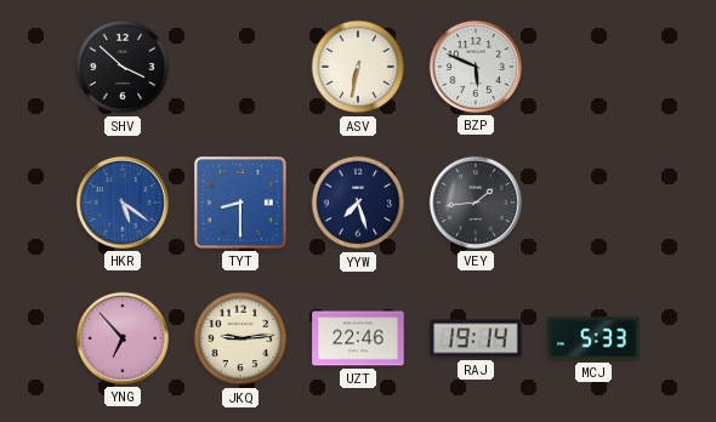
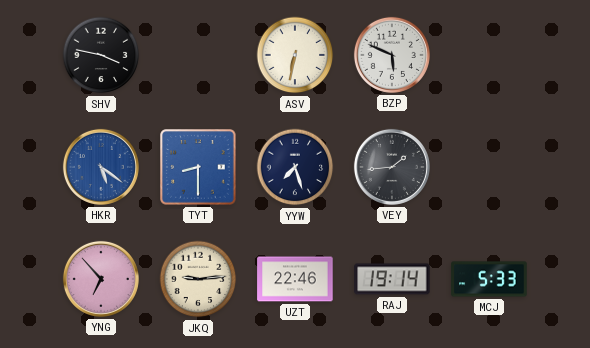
SHV: 3:52 -> 3:47
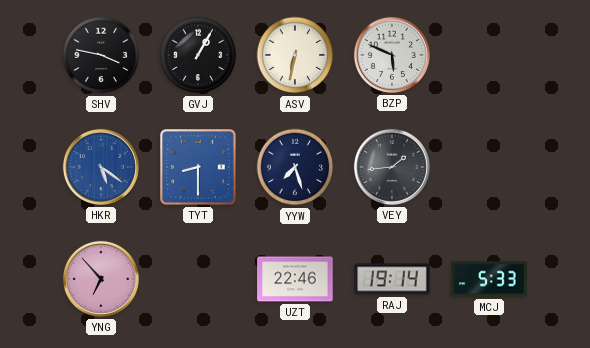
GVJ: none -> 1:05
JKQ: 9:14 -> none
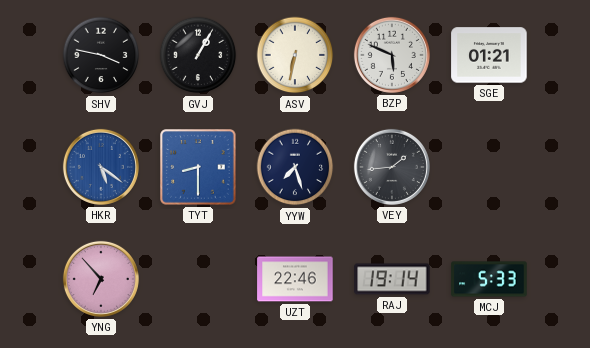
SGE: none -> 01:21
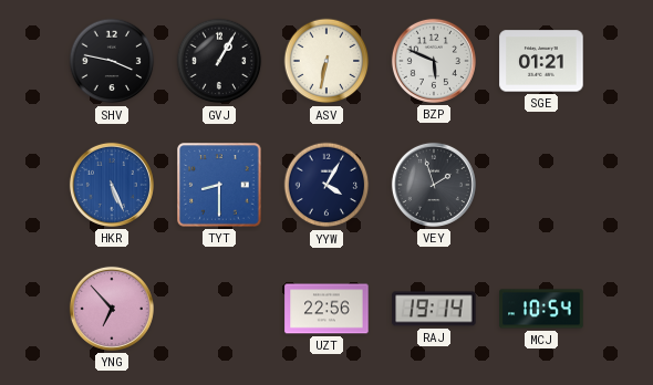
HKR: 5:21 -> 5:26
YYW: 7:27 -> 4:05
VEY: 1:44 -> 1:57
UZT: 22:46 -> 22:56
MCJ: 5:33 -> 10:54
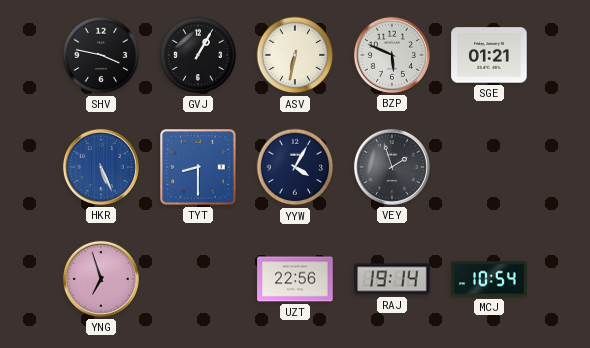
YNG: 6:53 -> 6:57
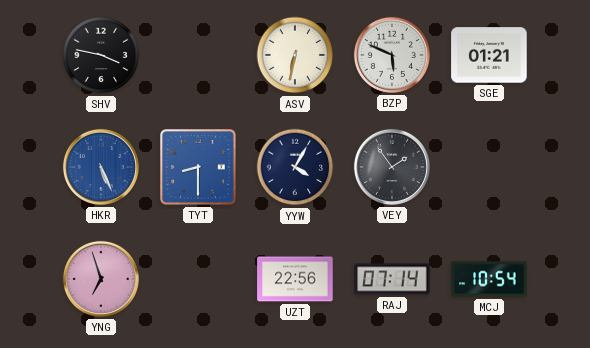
GVJ: 1:05 -> none
VEY: 1:57 -> 1:54
RAJ: 19:14 -> 07:14
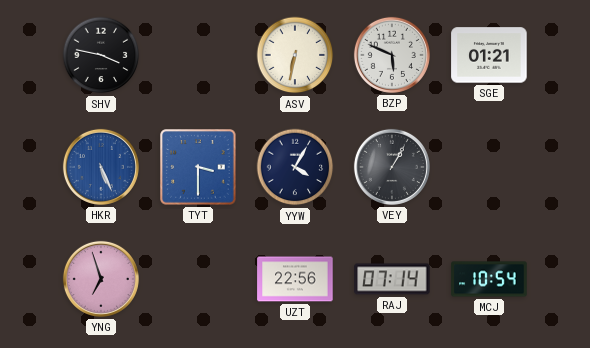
TYT: 8:30 -> 3:30
VEY: 1:54 -> 1:05
